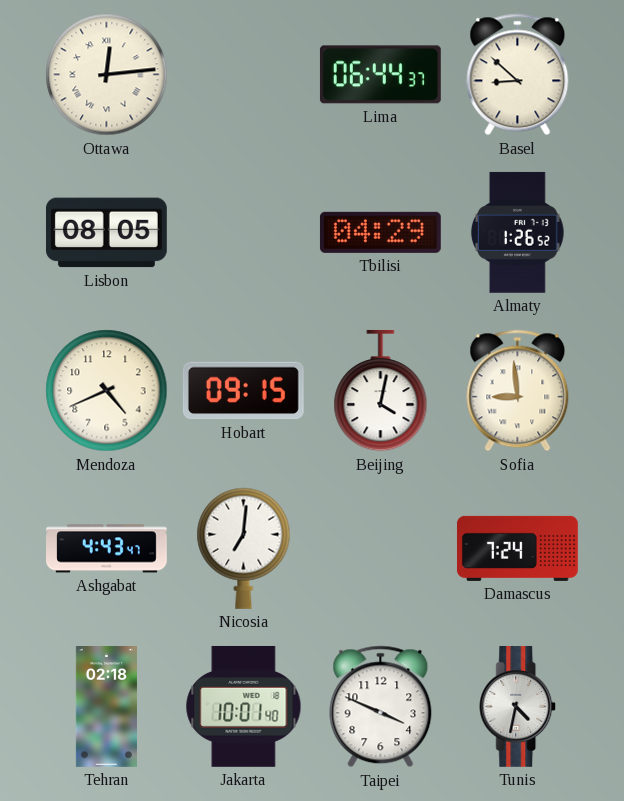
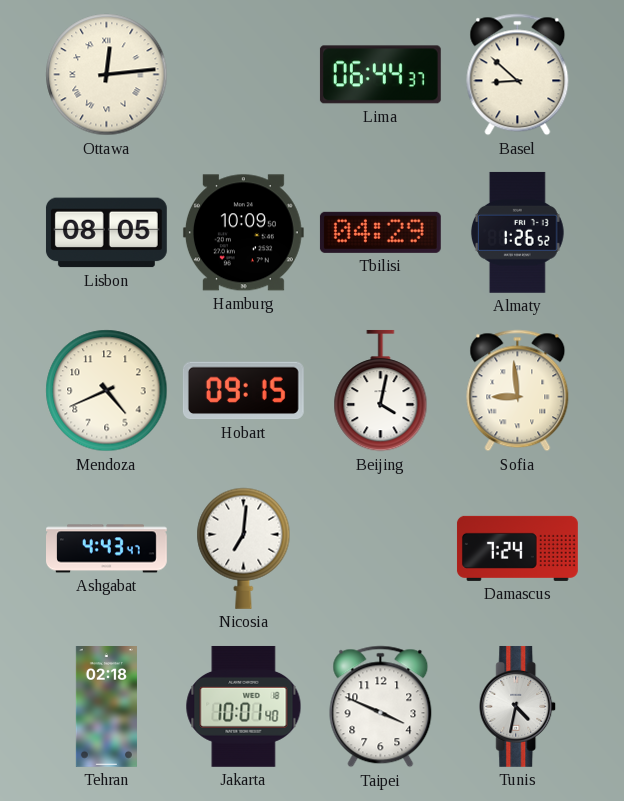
Hamburg: none -> 10:09
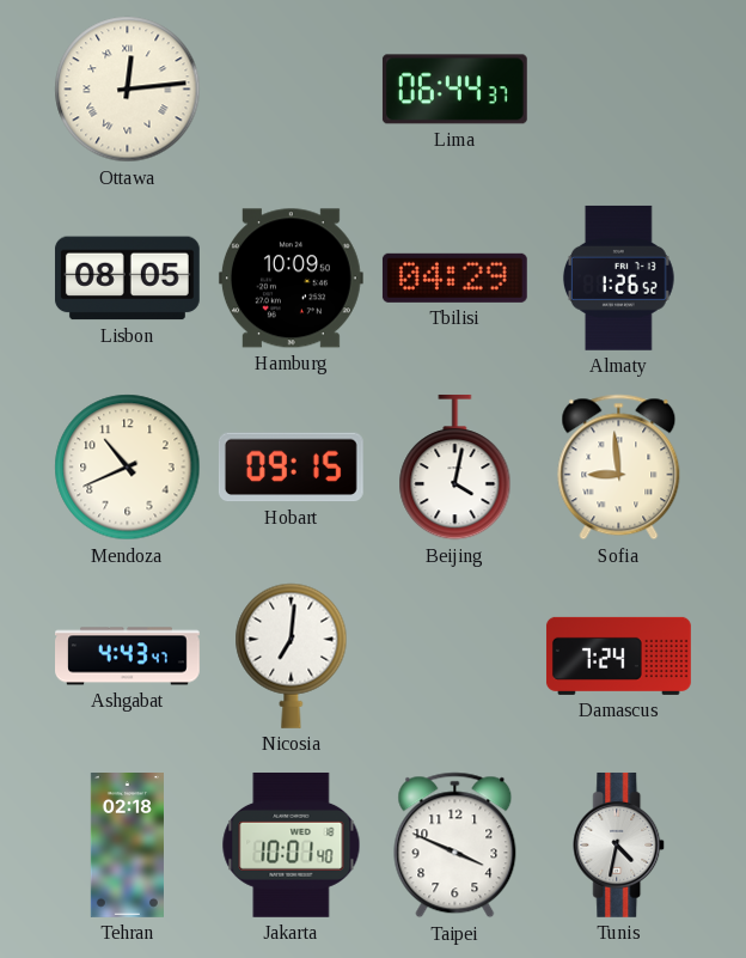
Basel: 8:52 -> none
Mendoza: 4:41 -> 10:41
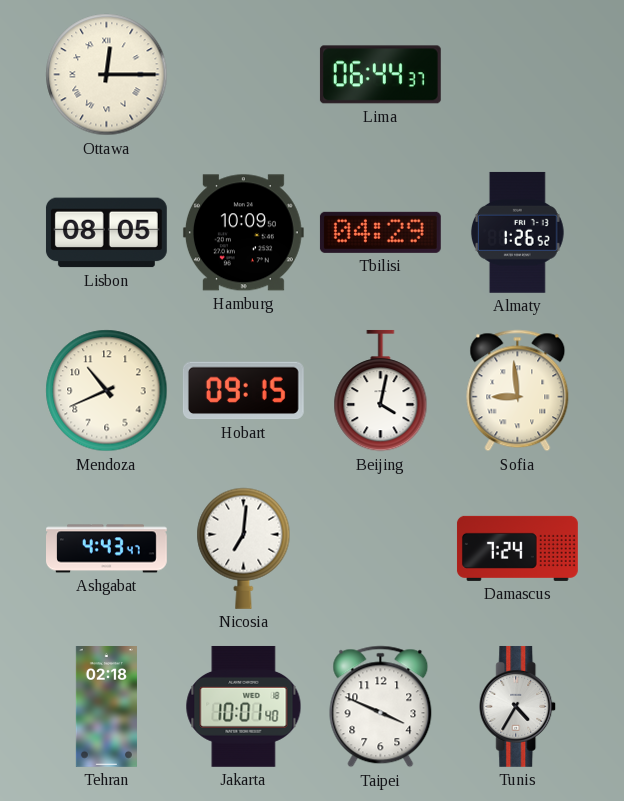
Ottawa: 12:14 -> 12:15
Tunis: 4:32 -> 4:35
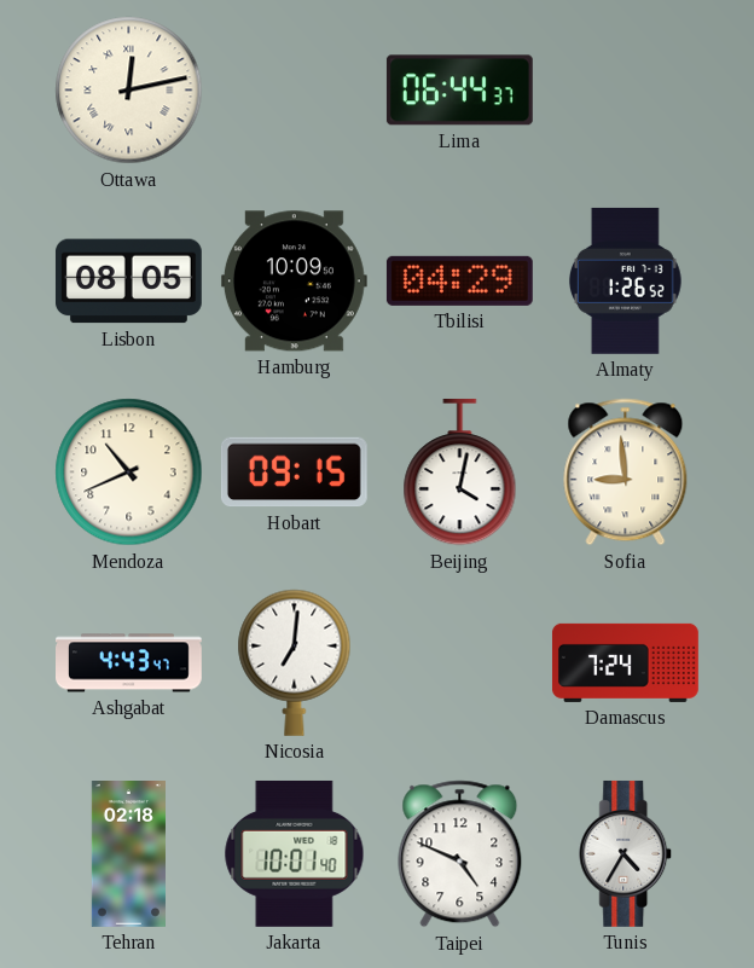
Ottawa: 12:15 -> 12:13
Taipei: 3:49 -> 4:49
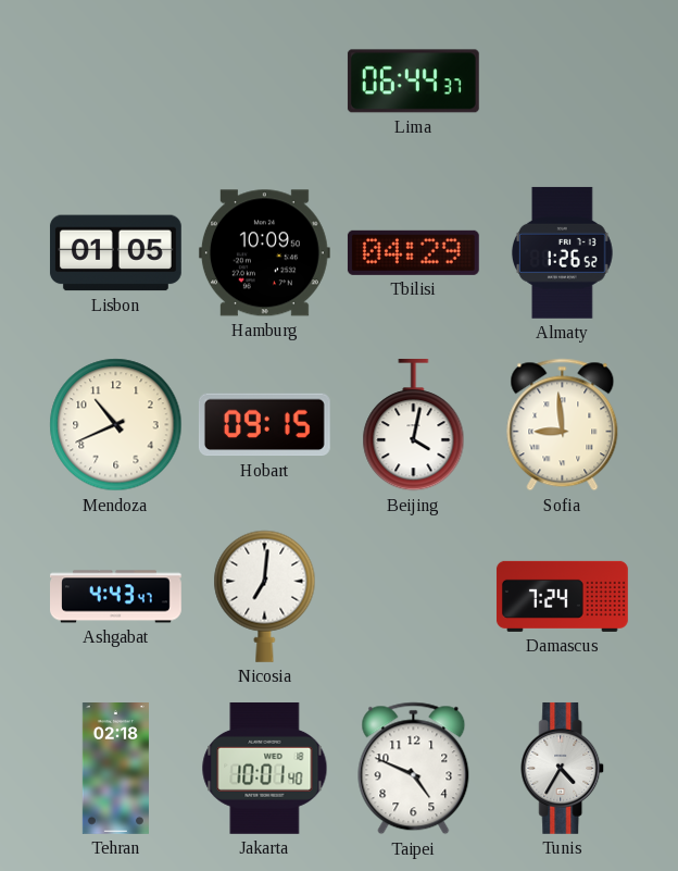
Ottawa: 12:13 -> none
Lisbon: 08:05 -> 01:05
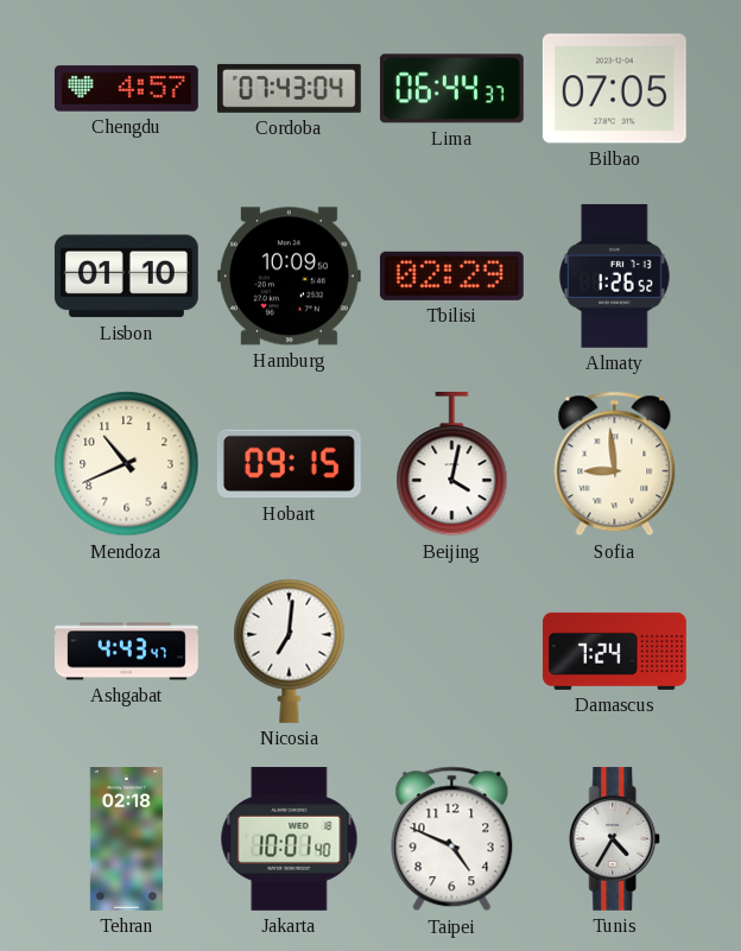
Chengdu: none -> 4:57
Cordoba: none -> 07:43
Bilbao: none -> 07:05
Lisbon: 01:05 -> 01:10
Tbilisi: 04:29 -> 02:29
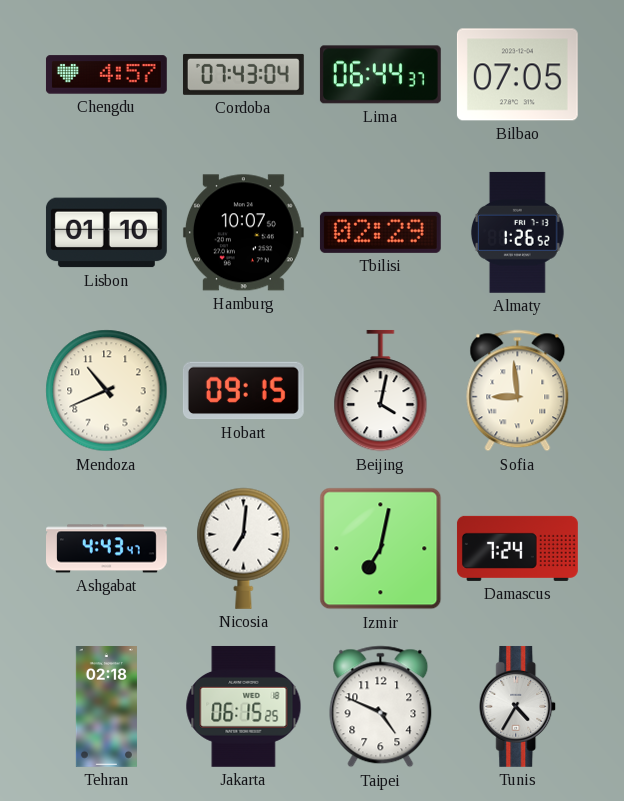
Hamburg: 10:09 -> 10:07
Izmir: none -> 7:02
Jakarta: 10:01 -> 06:15
